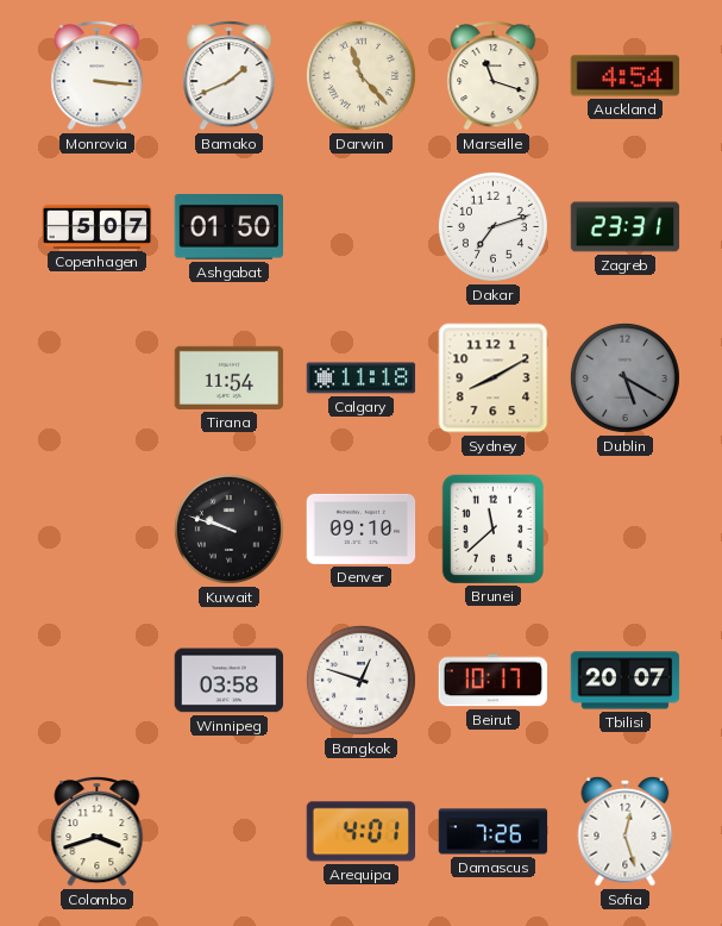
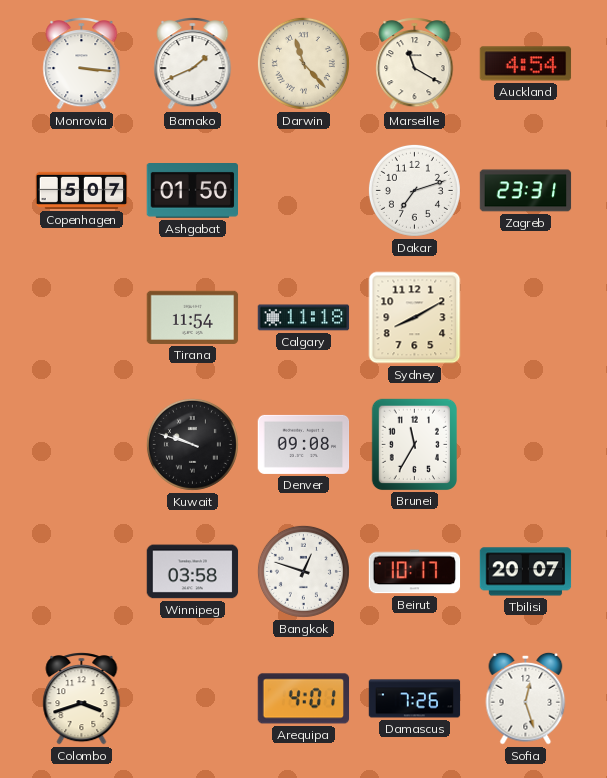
Marseille: 11:18 -> 11:20
Dublin: 5:20 -> none
Denver: 09:10 -> 09:08
Brunei: 11:38 -> 11:35
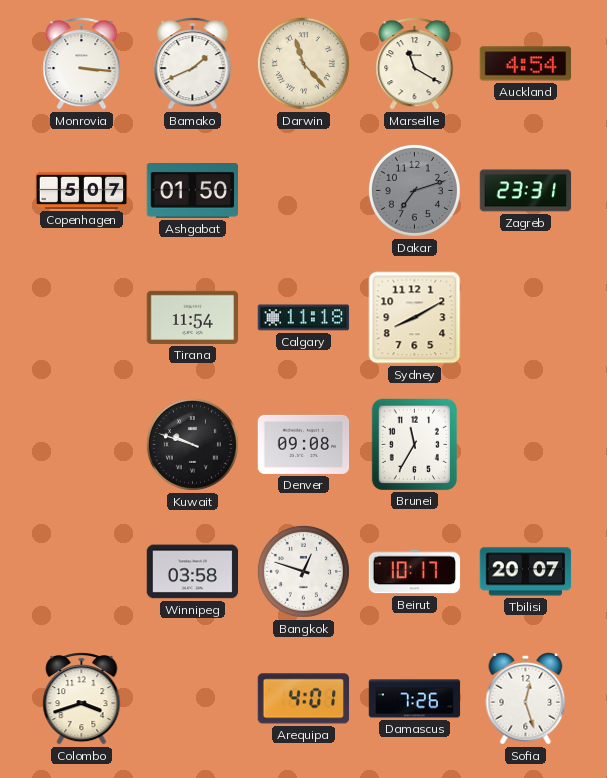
Dakar dial: white -> grey
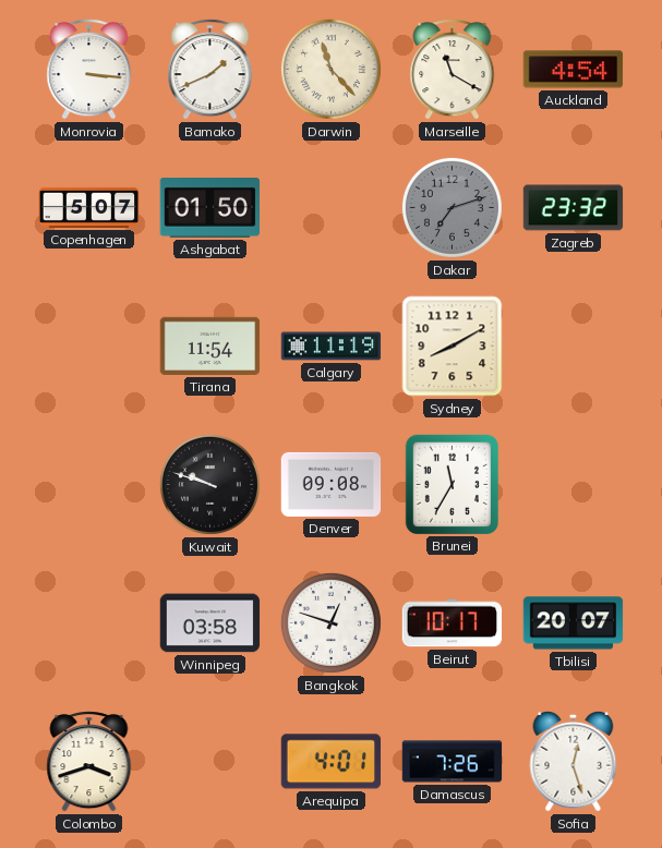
Zagreb: 23:31 -> 23:32
Calgary: 11:18 -> 11:19
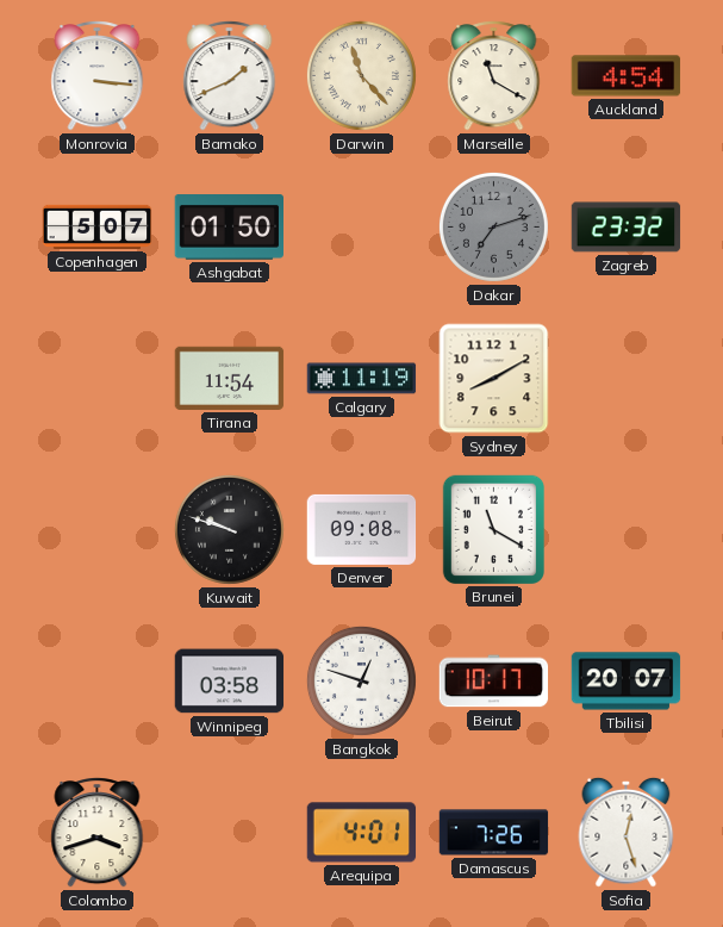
Brunei: 11:35 -> 11:20
